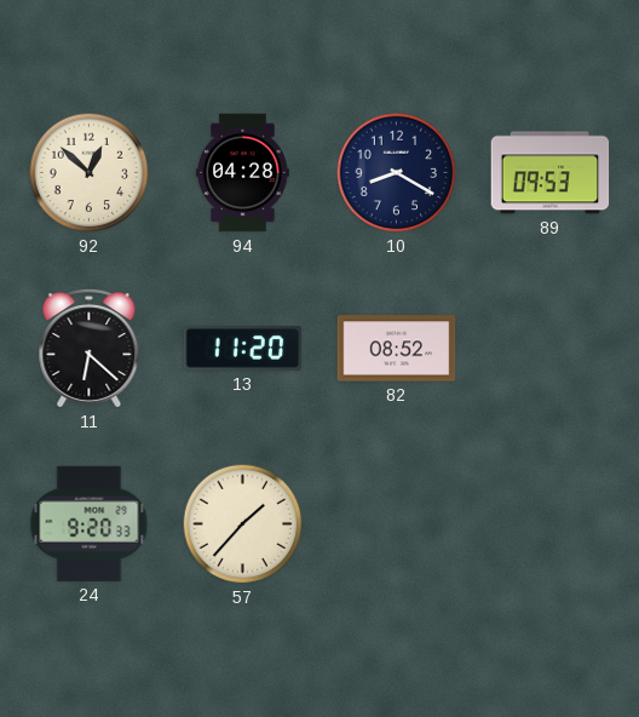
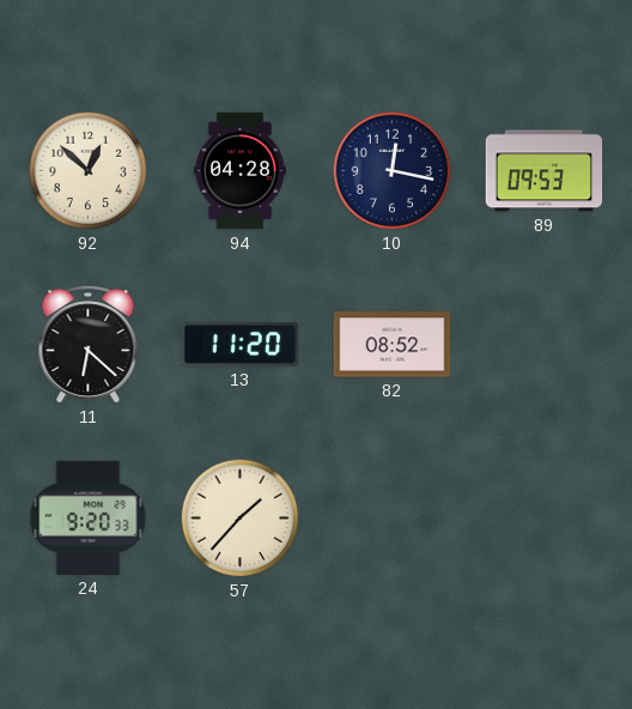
10: 8:20 -> 12:17
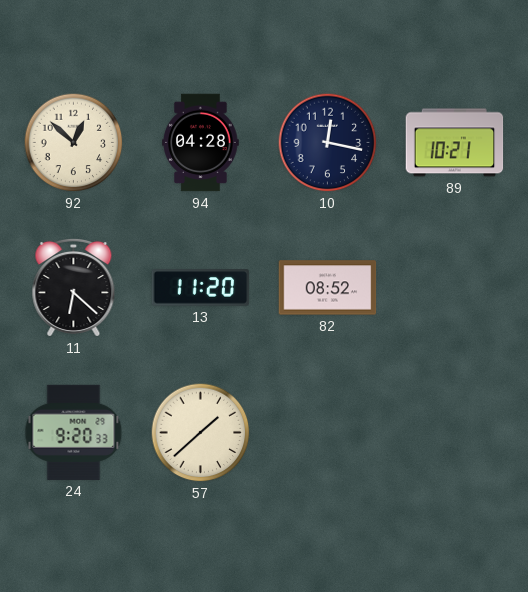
89: 09:53 -> 10:21
57: 1:37 -> 1:38
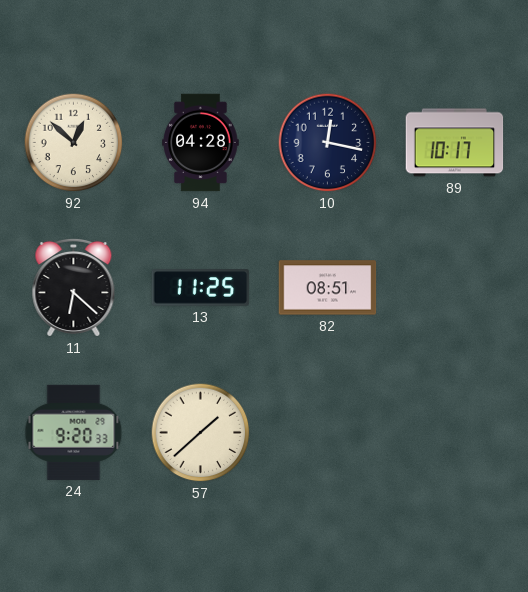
89: 10:21 -> 10:17
13: 11:20 -> 11:25
82: 08:52 -> 08:51
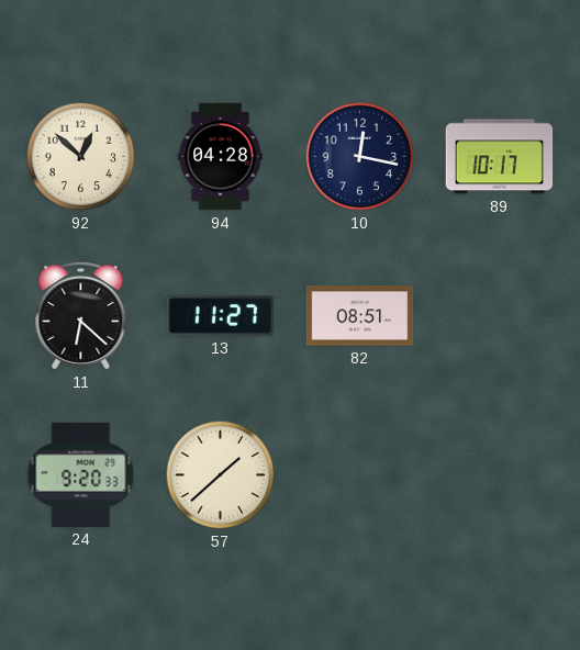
13: 11:25 -> 11:27
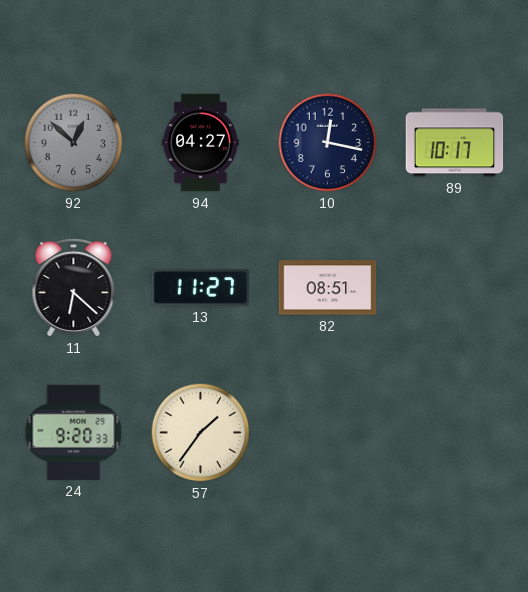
92 dial: cream -> grey
94: 04:28 -> 04:27
57: 1:38 -> 1:36
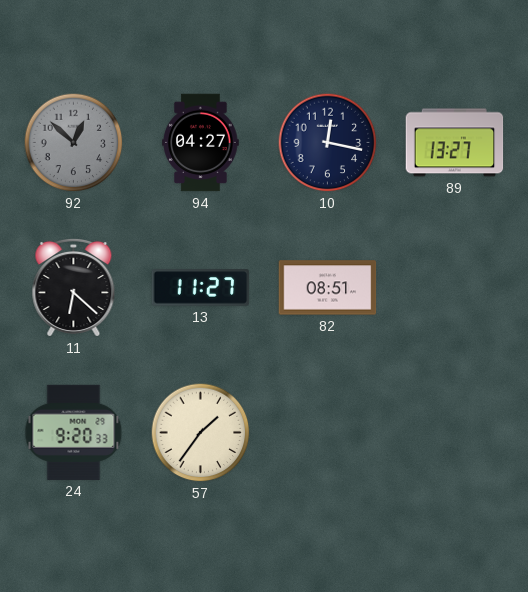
89: 10:17 -> 13:27
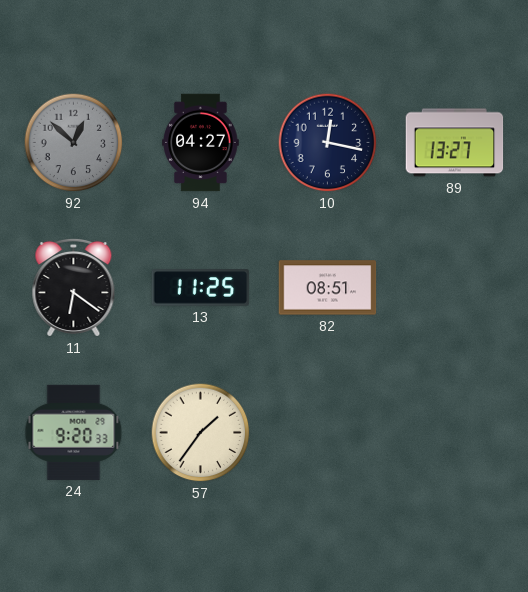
11: 6:22 -> 6:21
13: 11:27 -> 11:25
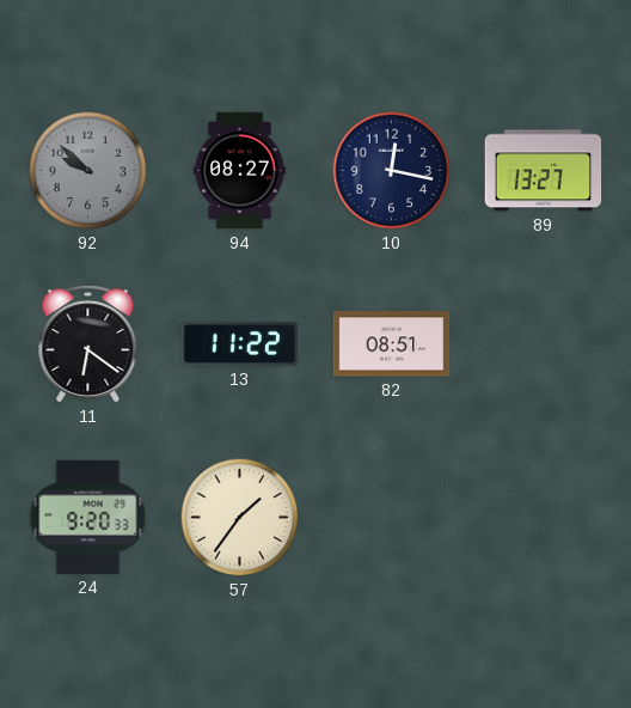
92: 12:52 -> 9:52
94: 04:27 -> 08:27
13: 11:25 -> 11:22
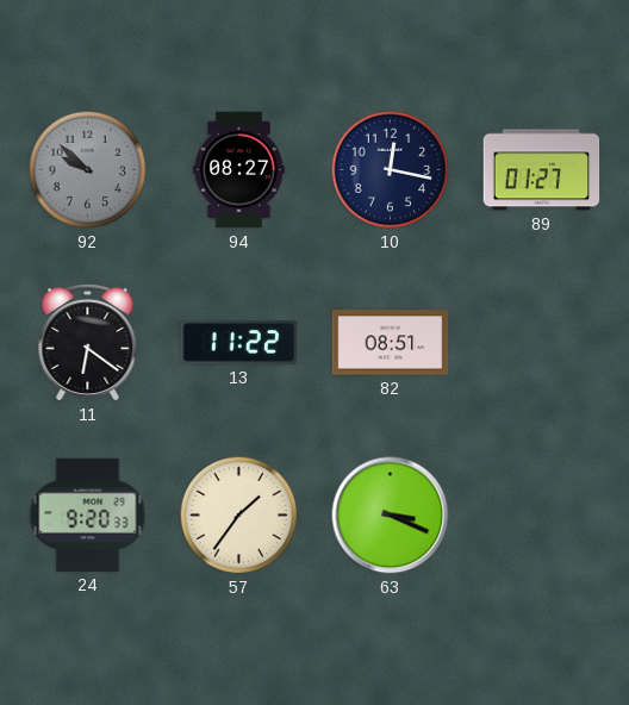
89: 13:27 -> 01:27
63: none -> 3:19
